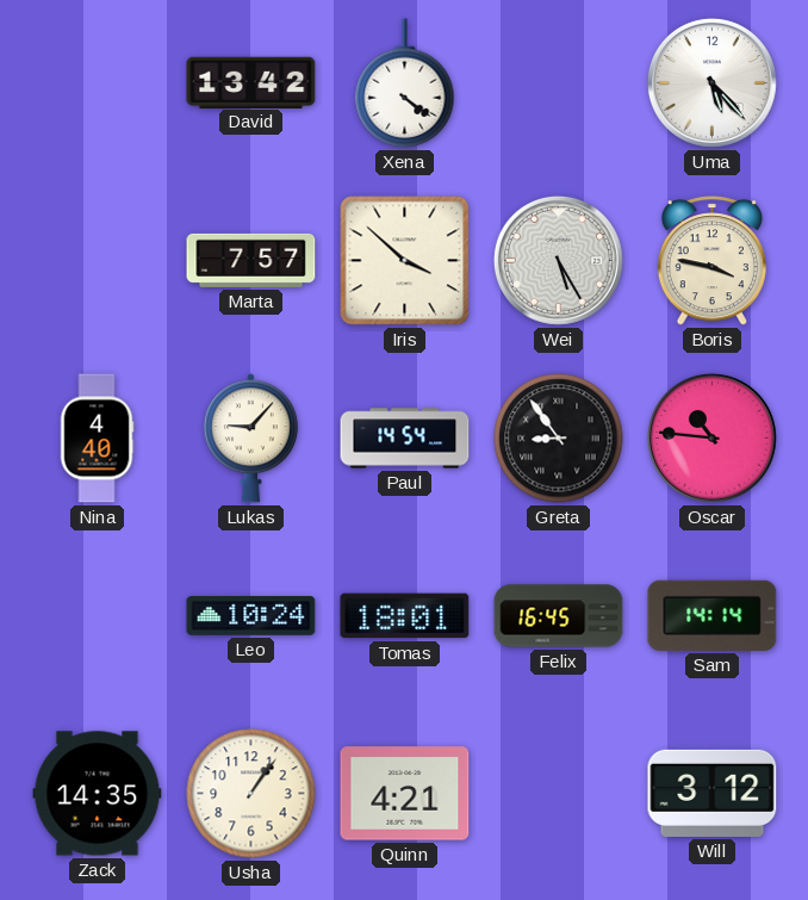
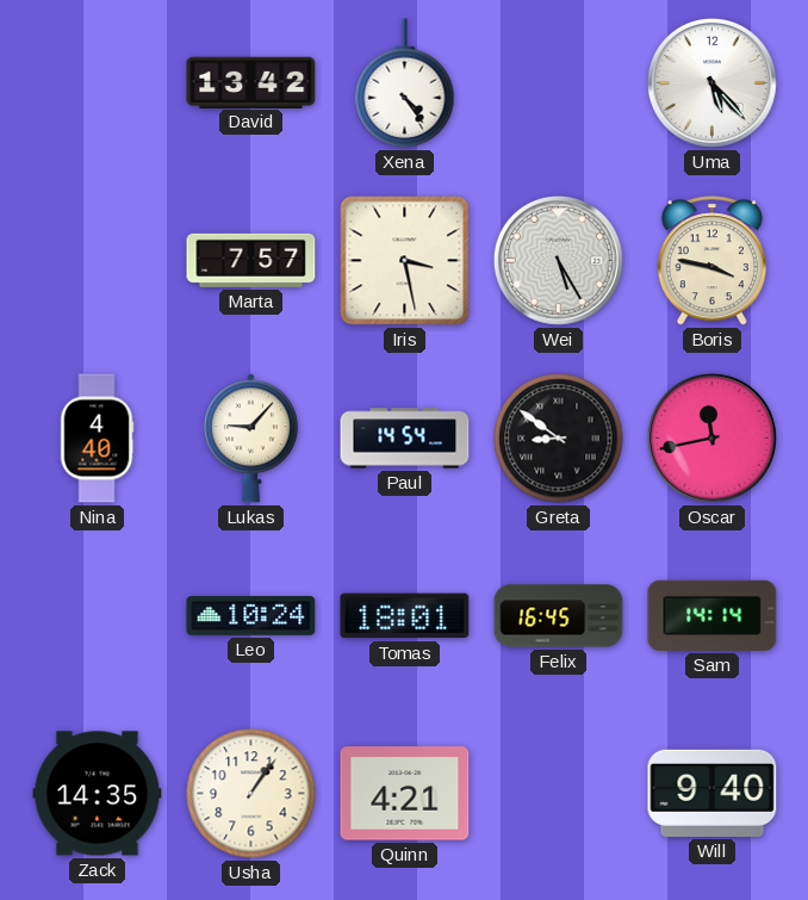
Xena: 4:21 -> 4:24
Iris: 3:52 -> 3:28
Greta: 8:54 -> 8:51
Oscar: 10:46 -> 11:43
Will: 3:12 -> 9:40
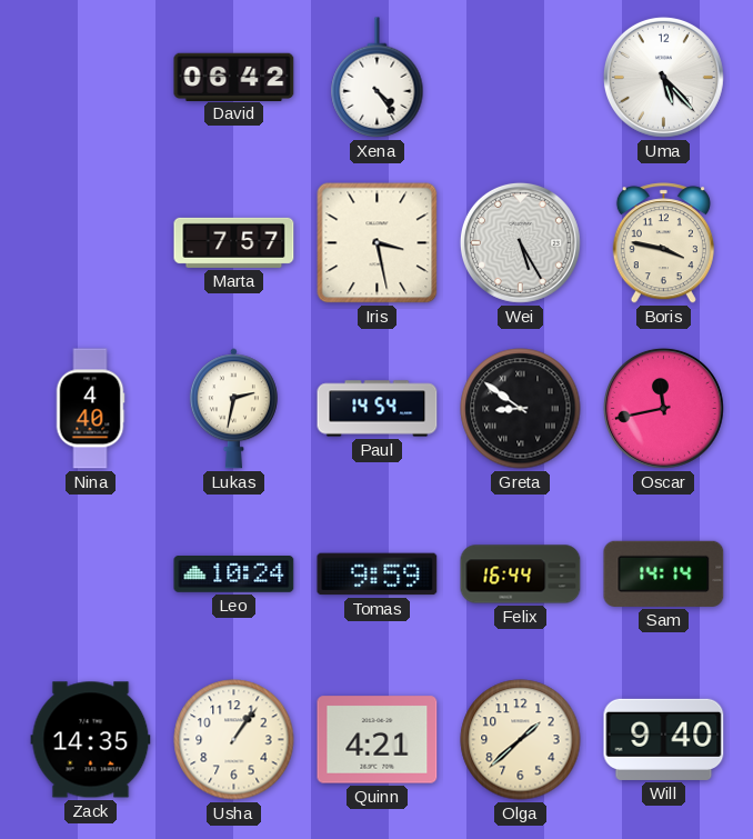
David: 13:42 -> 06:42
Lukas: 9:07 -> 2:32
Tomas: 18:01 -> 9:59
Felix: 16:45 -> 16:44
Olga: none -> 1:38
